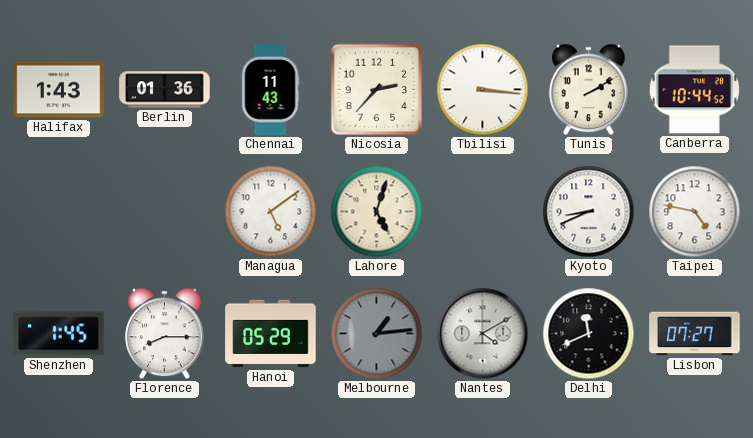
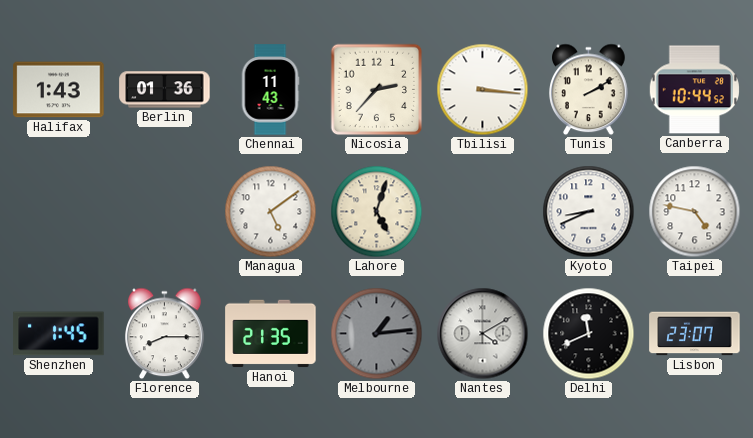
Hanoi: 05:29 -> 21:35
Lisbon: 07:27 -> 23:07
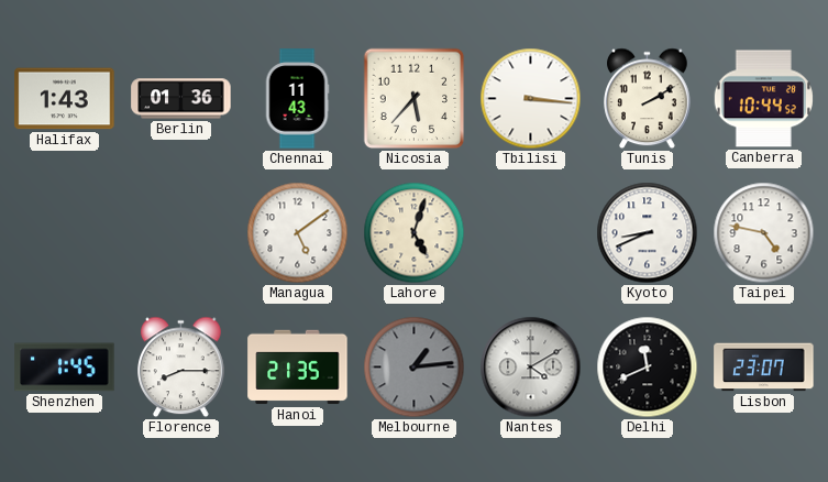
Nicosia: 2:37 -> 5:37
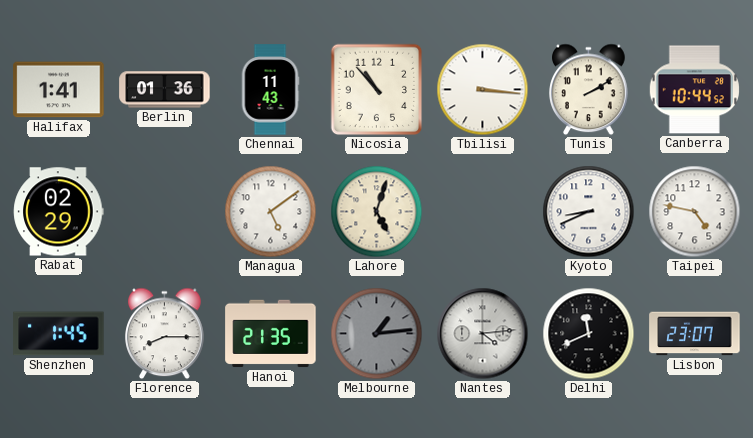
Halifax: 1:43 -> 1:41
Nicosia: 5:37 -> 10:53
Rabat: none -> 02:29
Nantes: 4:10 -> 4:14
